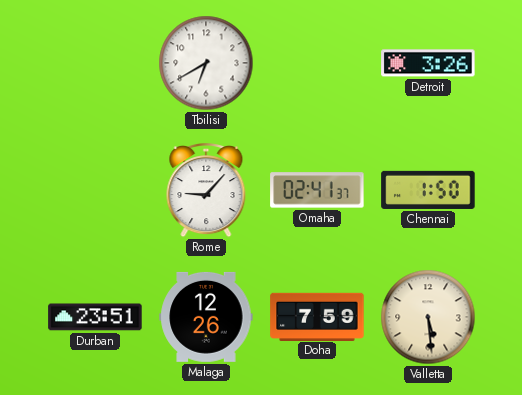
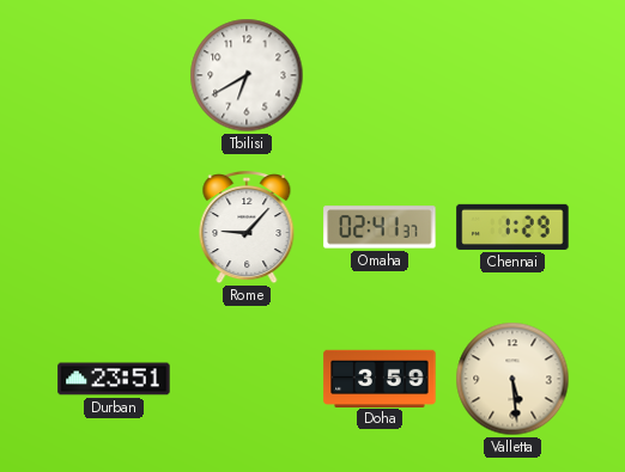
Detroit: 3:26 -> none
Chennai: 1:50 -> 1:29
Malaga: 12:26 -> none
Doha: 7:59 -> 3:59
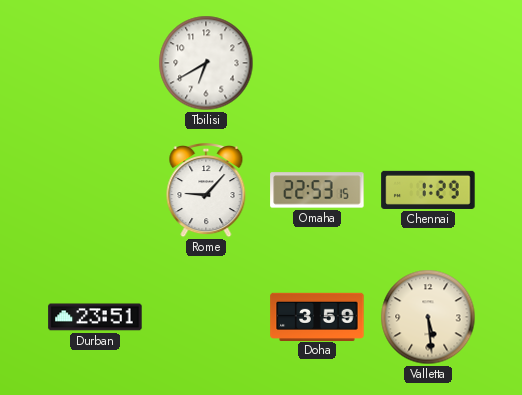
Omaha: 02:41 -> 22:53
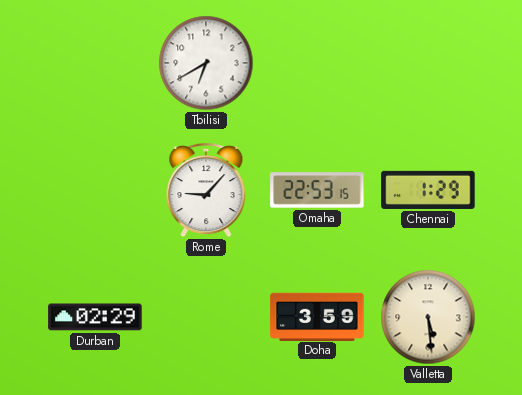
Durban: 23:51 -> 02:29
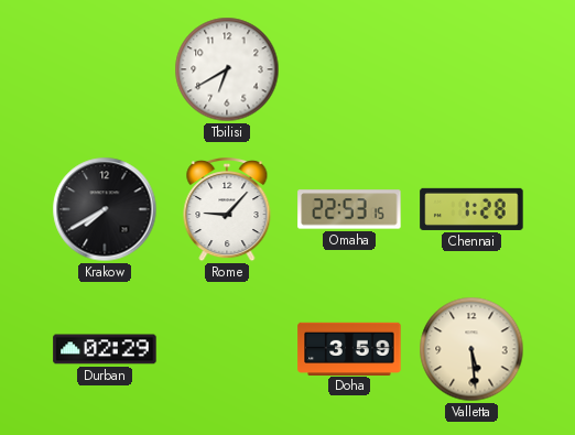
Krakow: none -> 7:40
Chennai: 1:29 -> 1:28
